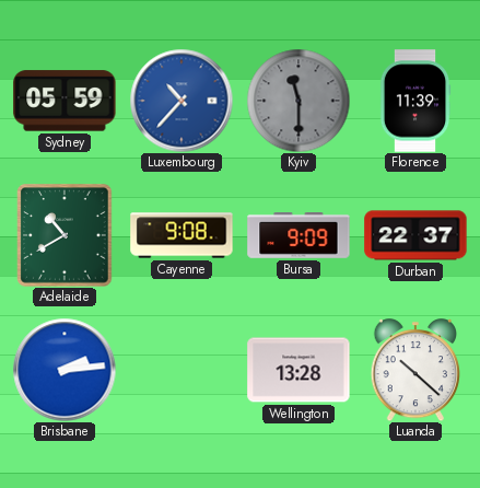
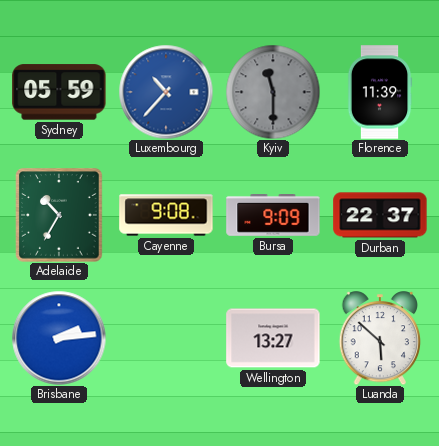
Adelaide: 10:40 -> 10:35
Wellington: 13:28 -> 13:27
Luanda: 10:22 -> 5:52
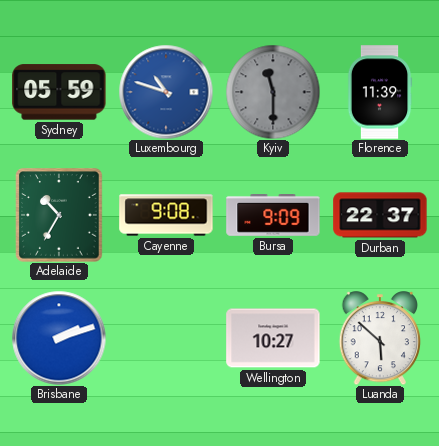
Luxembourg: 10:37 -> 10:48
Brisbane: 2:14 -> 2:12
Wellington: 13:27 -> 10:27
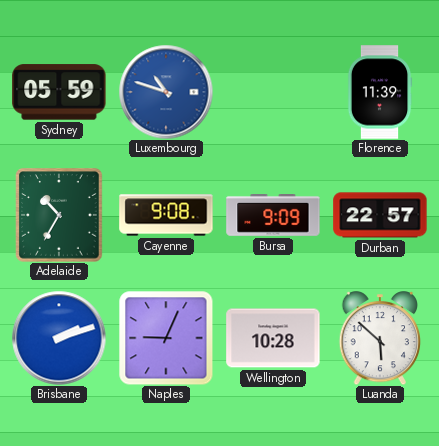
Kyiv: 11:30 -> none
Durban: 22:37 -> 22:57
Naples: none -> 9:04
Wellington: 10:27 -> 10:28
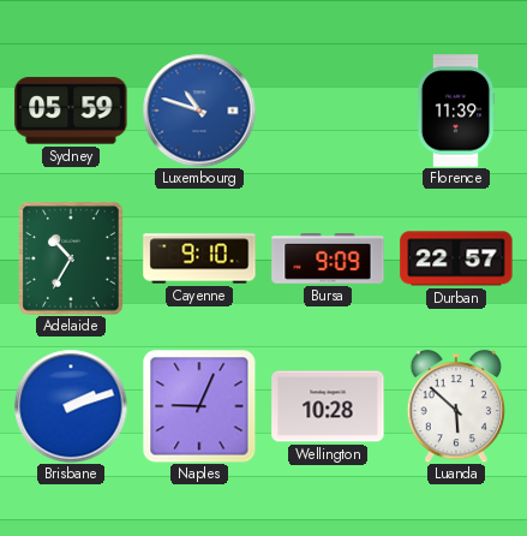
Cayenne: 9:08 -> 9:10
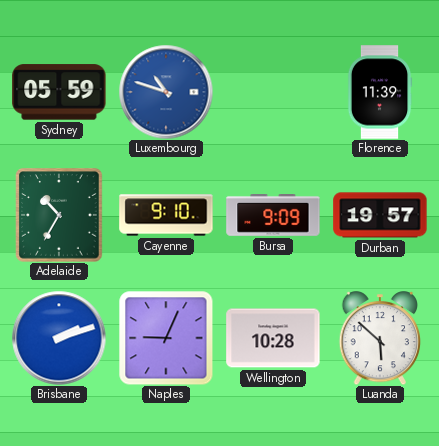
Durban: 22:57 -> 19:57
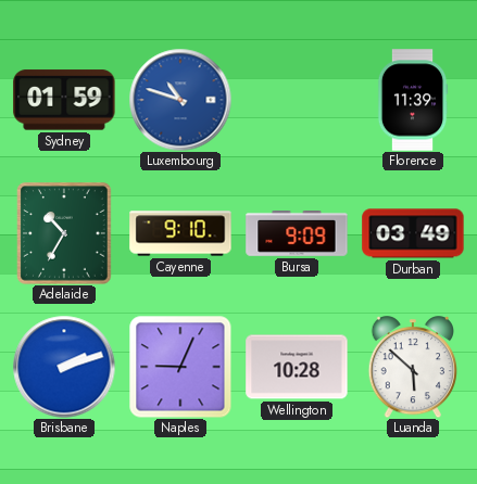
Sydney: 05:59 -> 01:59
Durban: 19:57 -> 03:49
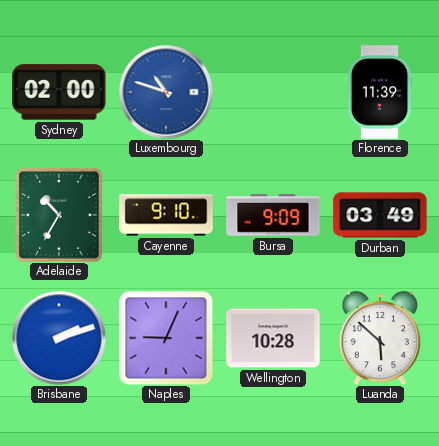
Sydney: 01:59 -> 02:00
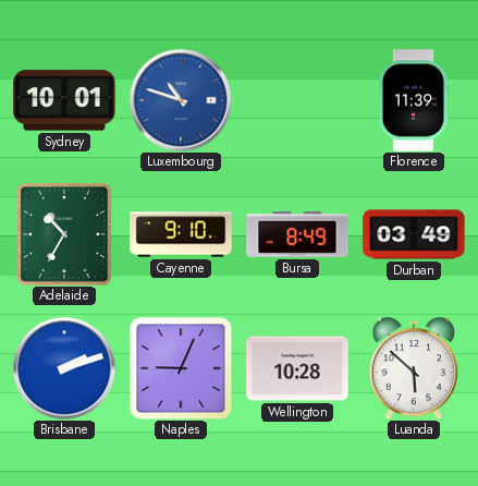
Sydney: 02:00 -> 10:01
Bursa: 9:09 -> 8:49
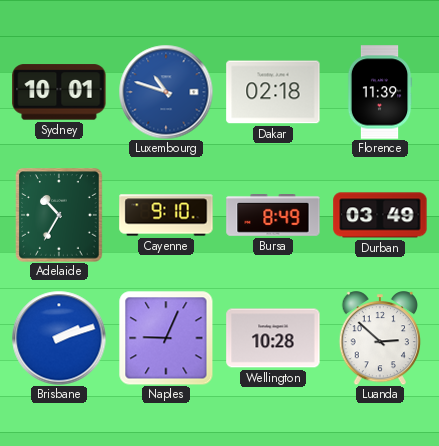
Dakar: none -> 02:18
Luanda: 5:52 -> 2:52
